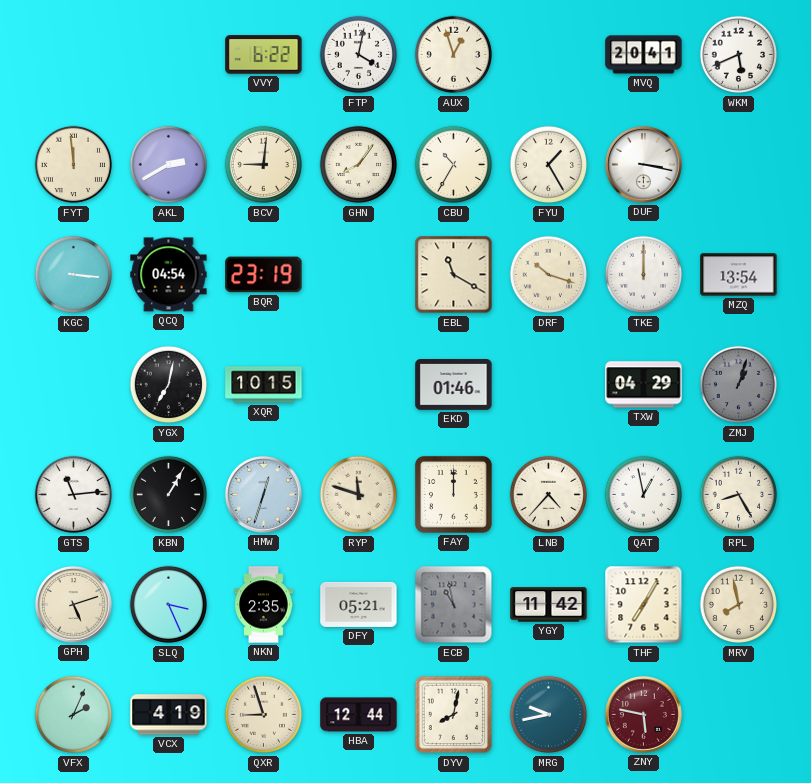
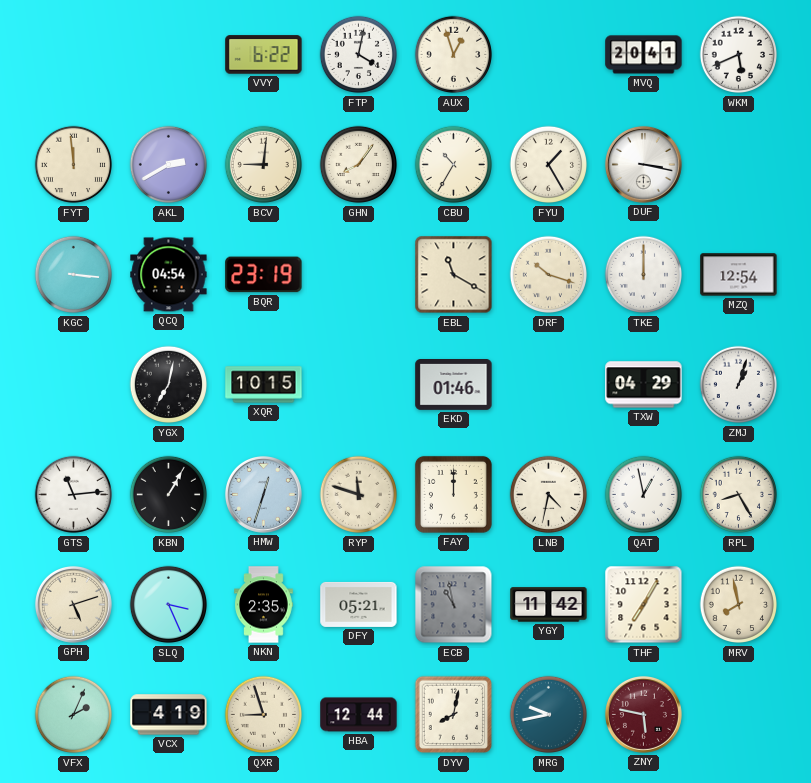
MZQ: 13:54 -> 12:54
ZMJ dial: grey -> white
LNB: 4:37 -> 4:32
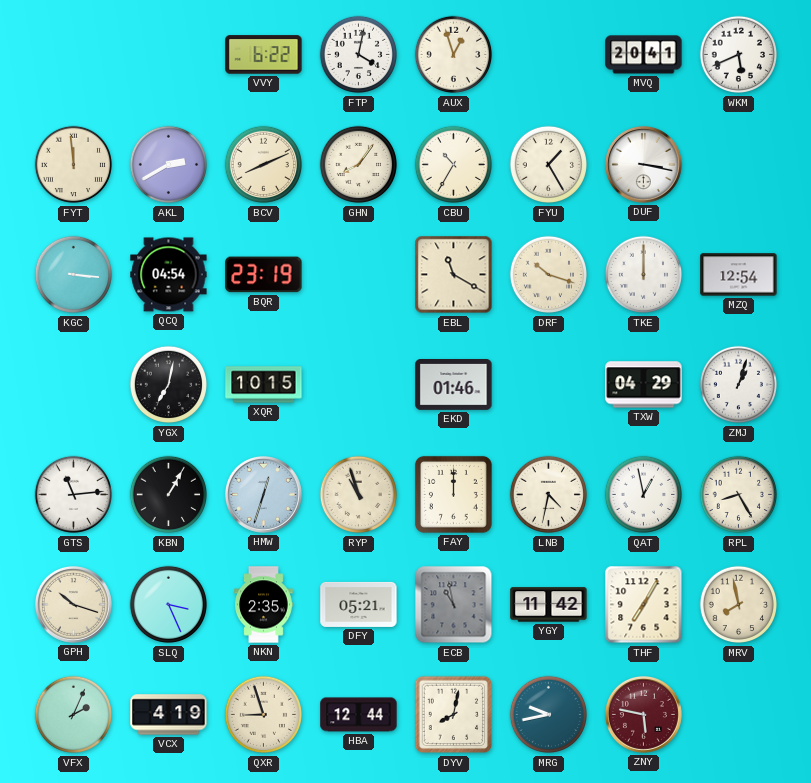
BCV: 9:01 -> 8:11
RYP: 11:48 -> 10:57
GPH: 5:12 -> 10:18
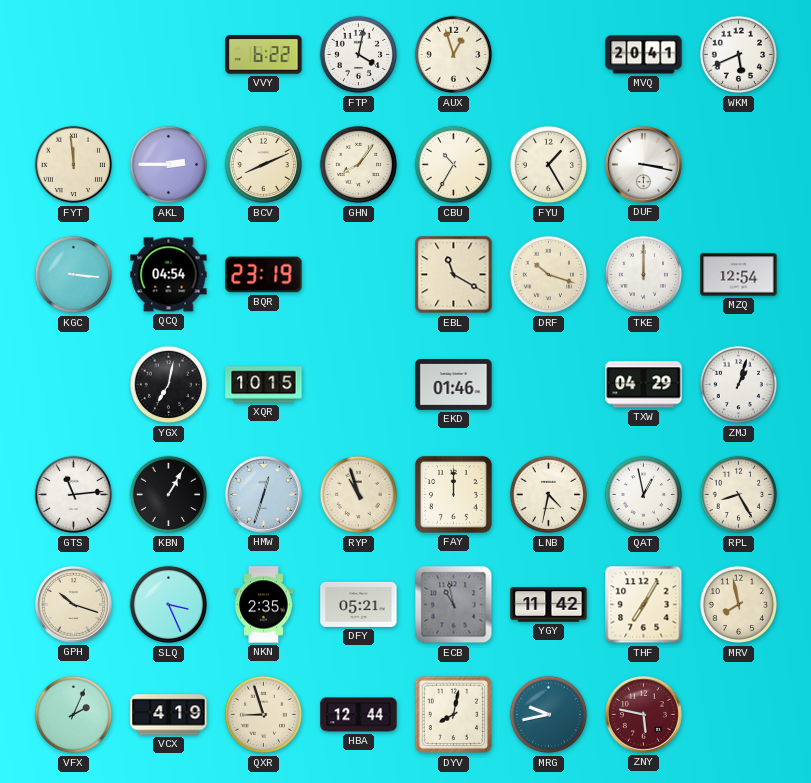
AKL: 2:40 -> 2:45
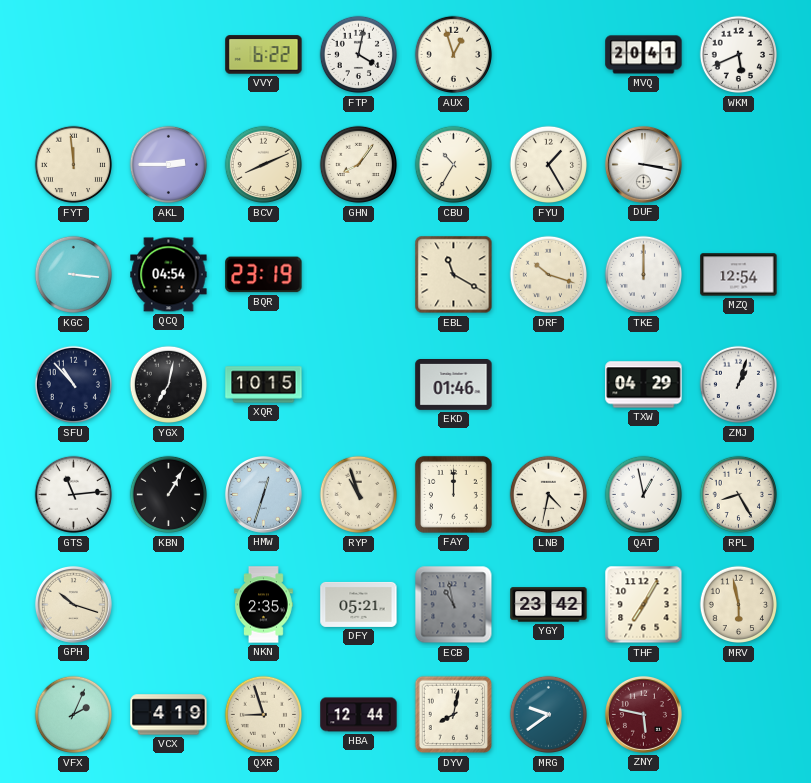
SFU: none -> 10:53
SLQ: 3:26 -> none
YGY: 11:42 -> 23:42
MRV: 7:58 -> 5:58
MRG: 9:43 -> 9:39
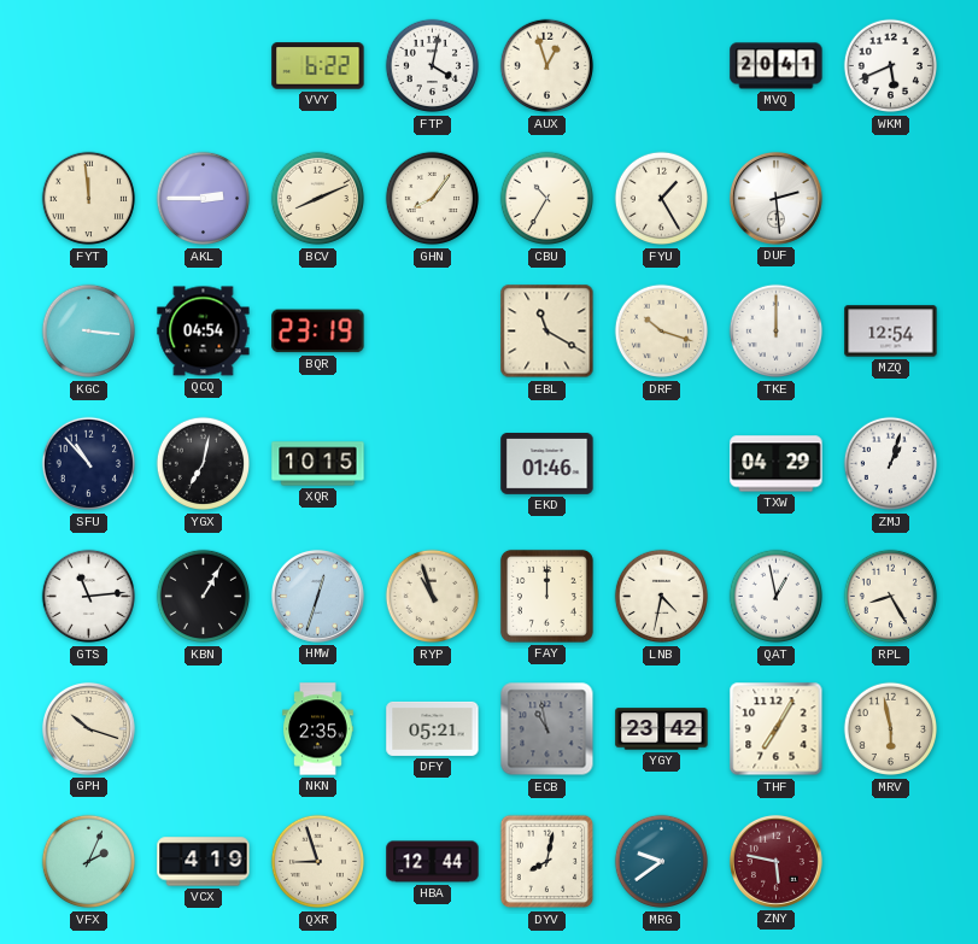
DUF: 3:17 -> 2:29
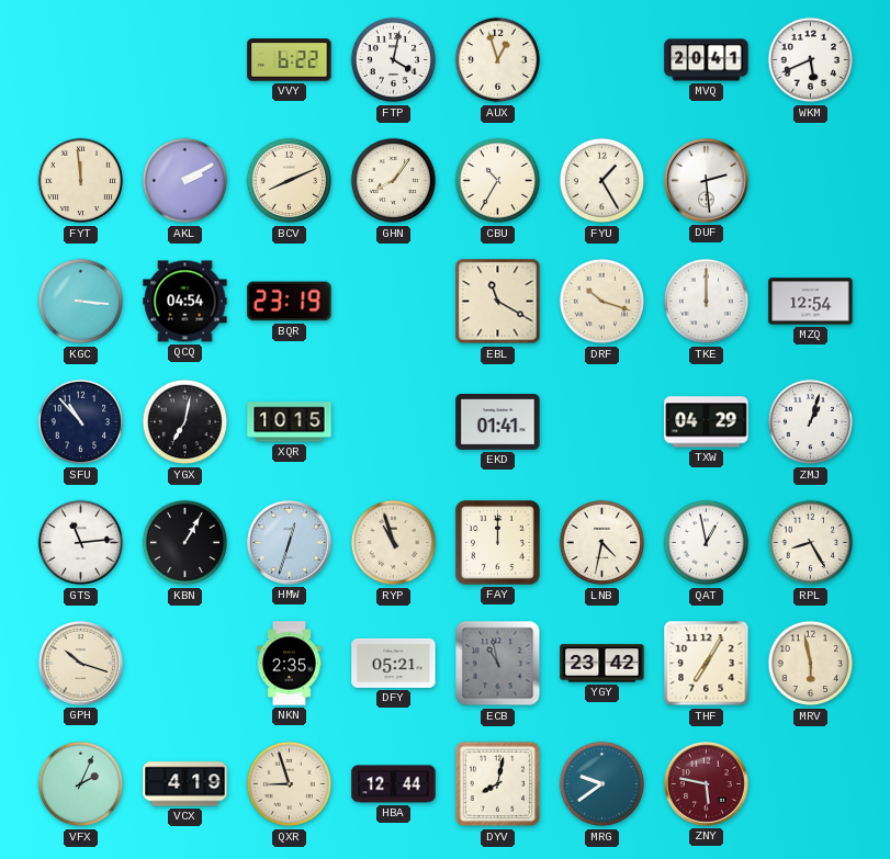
AKL: 2:45 -> 2:10
EKD: 01:46 -> 01:41
